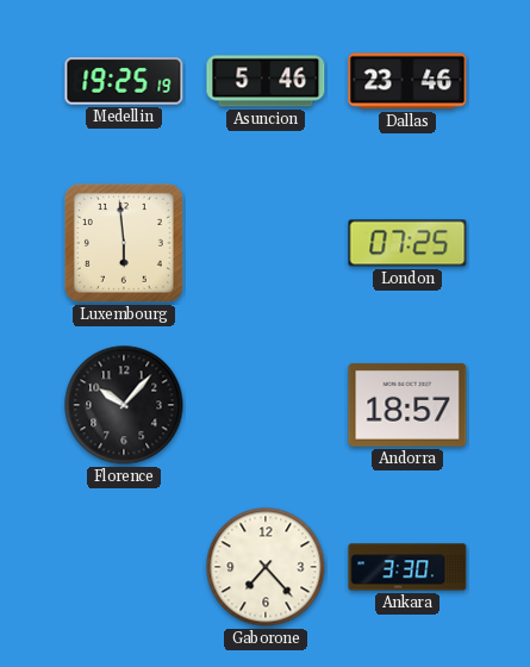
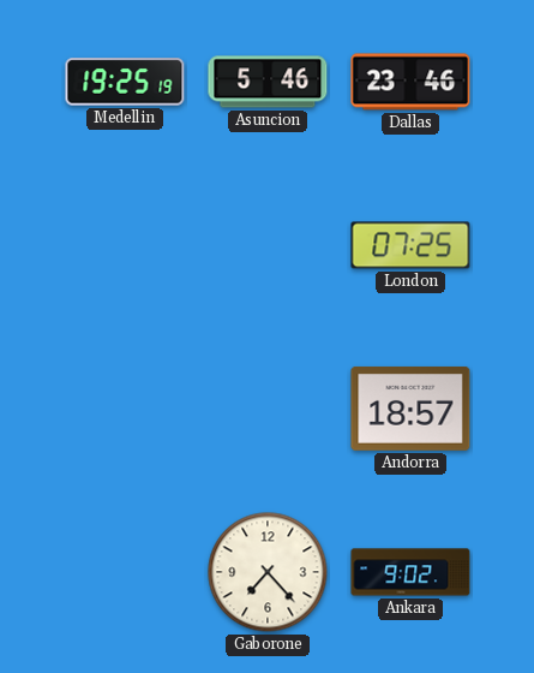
Luxembourg: 5:59 -> none
Florence: 10:07 -> none
Ankara: 3:30 -> 9:02
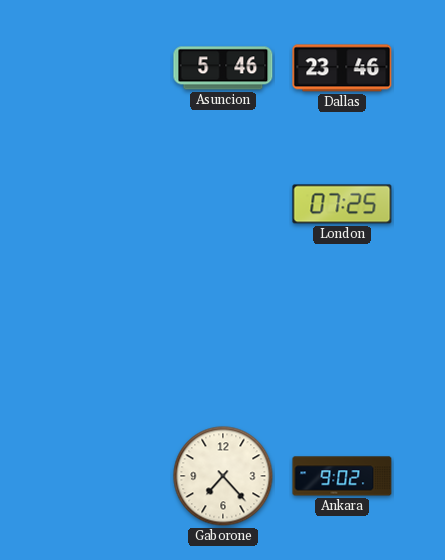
Medellin: 19:25 -> none
Andorra: 18:57 -> none
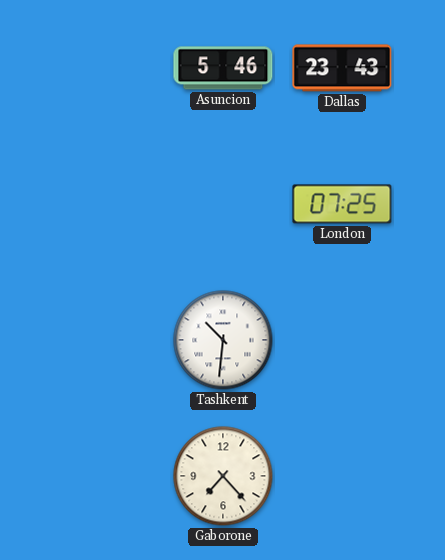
Dallas: 23:46 -> 23:43
Tashkent: none -> 10:31
Ankara: 9:02 -> none
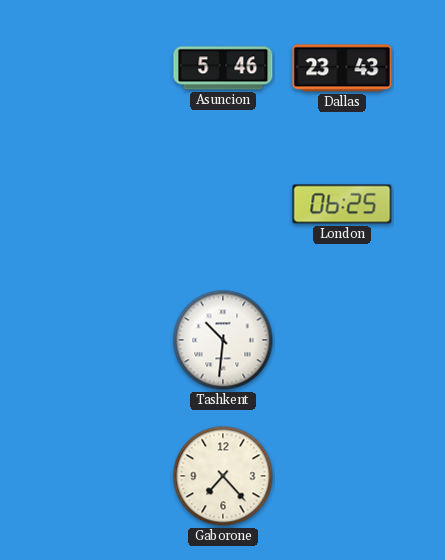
London: 07:25 -> 06:25
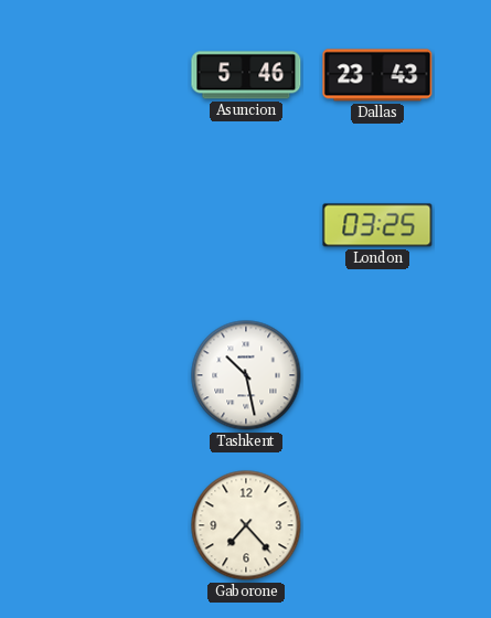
London: 06:25 -> 03:25
Tashkent: 10:31 -> 10:28
